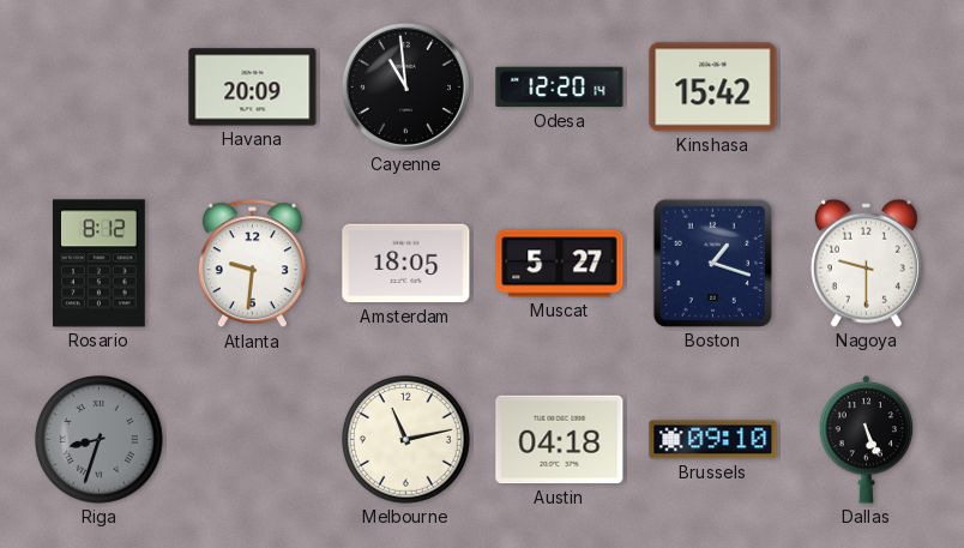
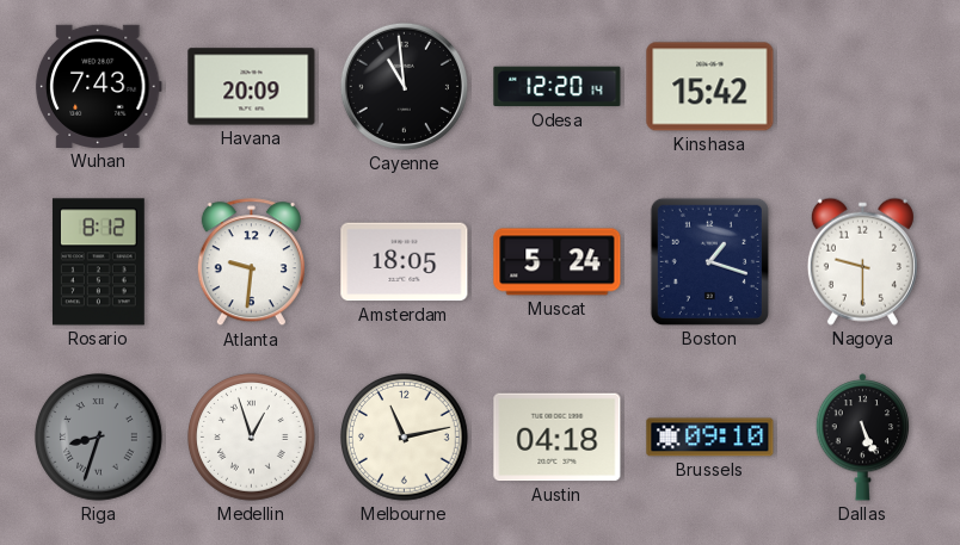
Wuhan: none -> 7:43
Muscat: 5:27 -> 5:24
Medellin: none -> 12:57
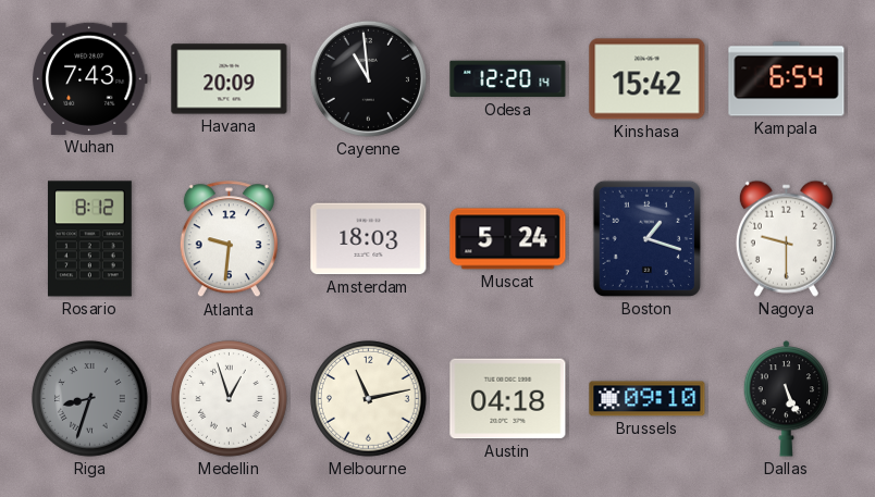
Kampala: none -> 6:54
Amsterdam: 18:05 -> 18:03
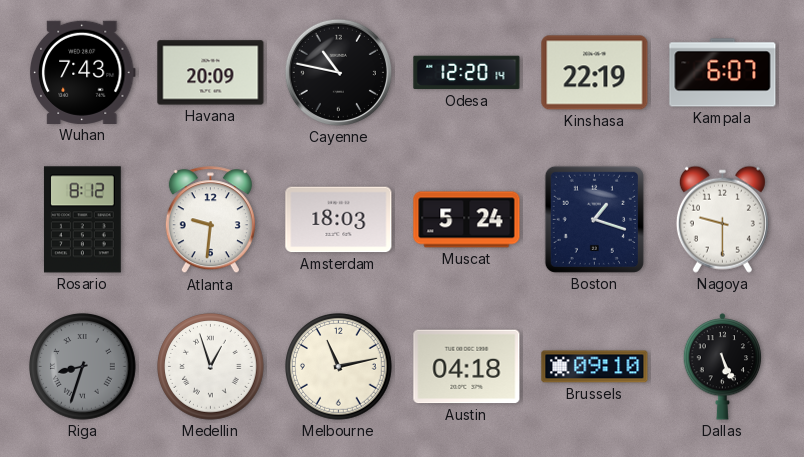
Cayenne: 10:59 -> 10:47
Kinshasa: 15:42 -> 22:19
Kampala: 6:54 -> 6:07
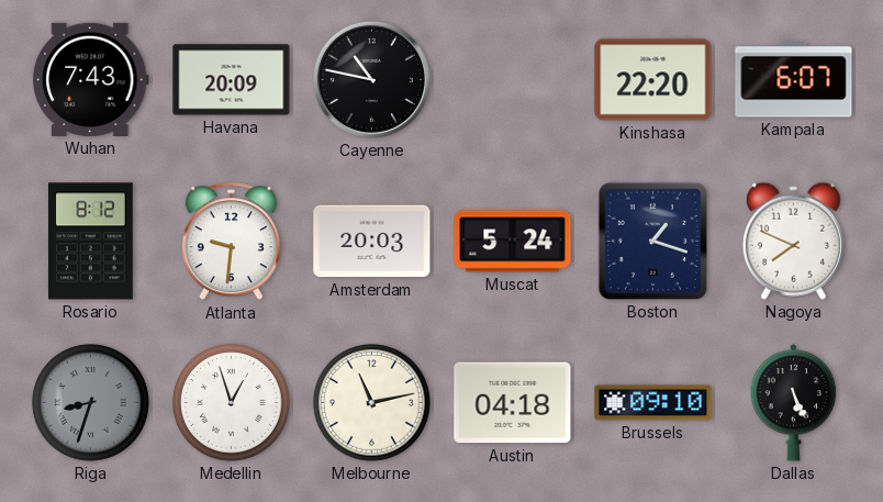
Odesa: 12:20 -> none
Kinshasa: 22:19 -> 22:20
Amsterdam: 18:03 -> 20:03
Nagoya: 9:30 -> 7:49
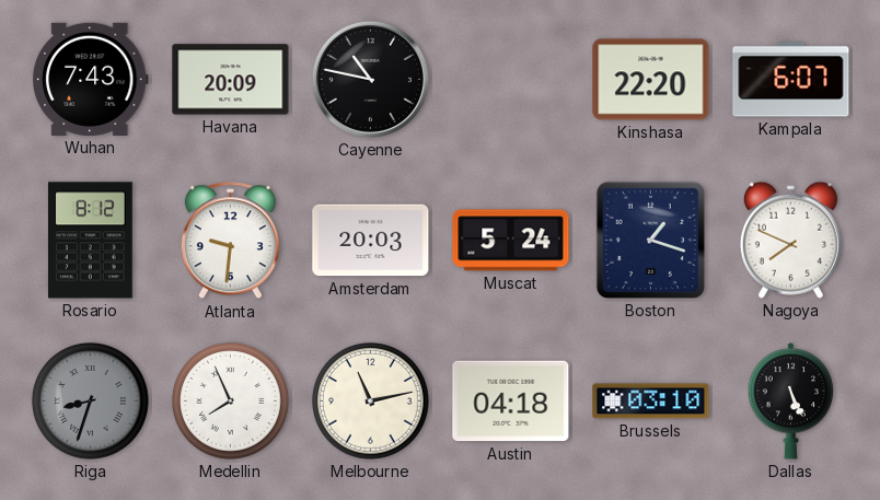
Medellin: 12:57 -> 7:56
Brussels: 09:10 -> 03:10
